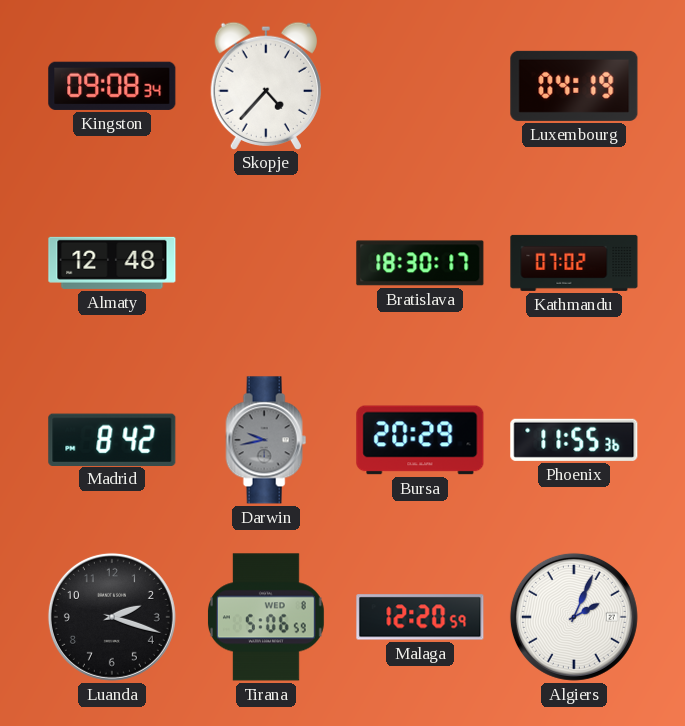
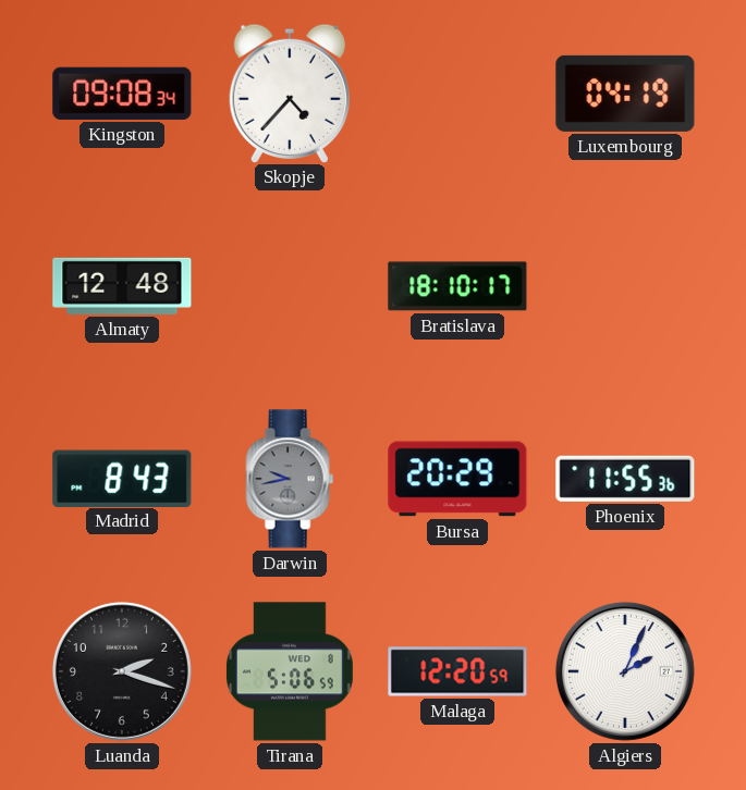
Bratislava: 18:30 -> 18:10
Kathmandu: 07:02 -> none
Madrid: 8:42 -> 8:43
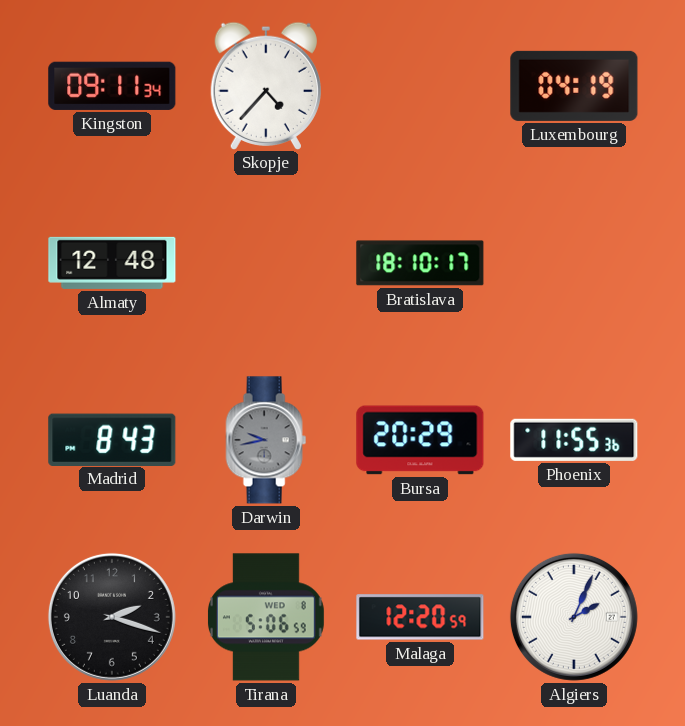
Kingston: 09:08 -> 09:11
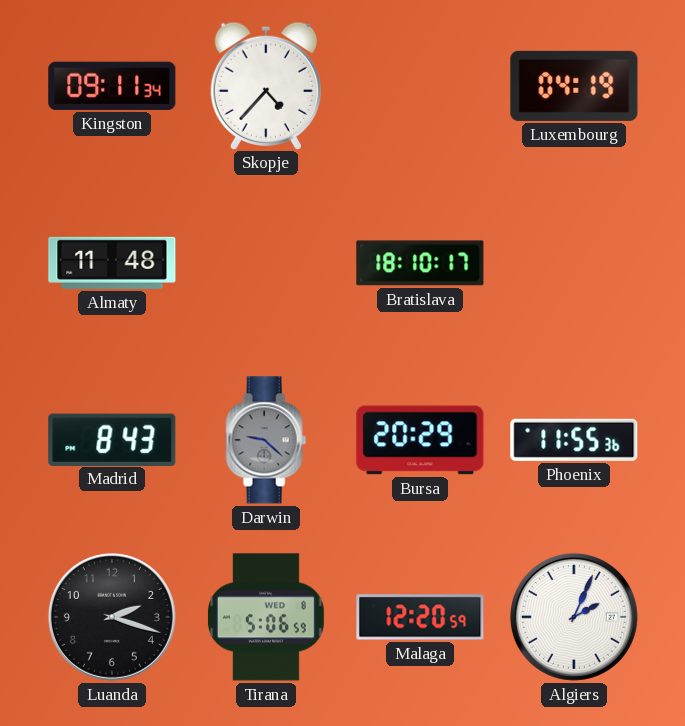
Almaty: 12:48 -> 11:48
Darwin: 9:43 -> 9:22
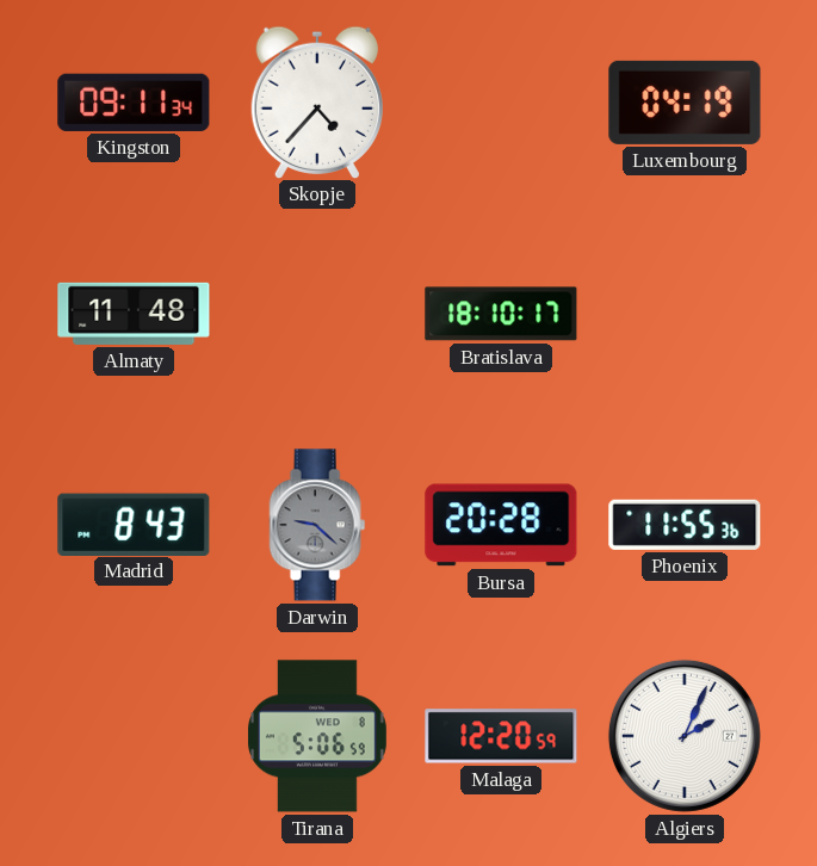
Bursa: 20:29 -> 20:28
Luanda: 2:18 -> none
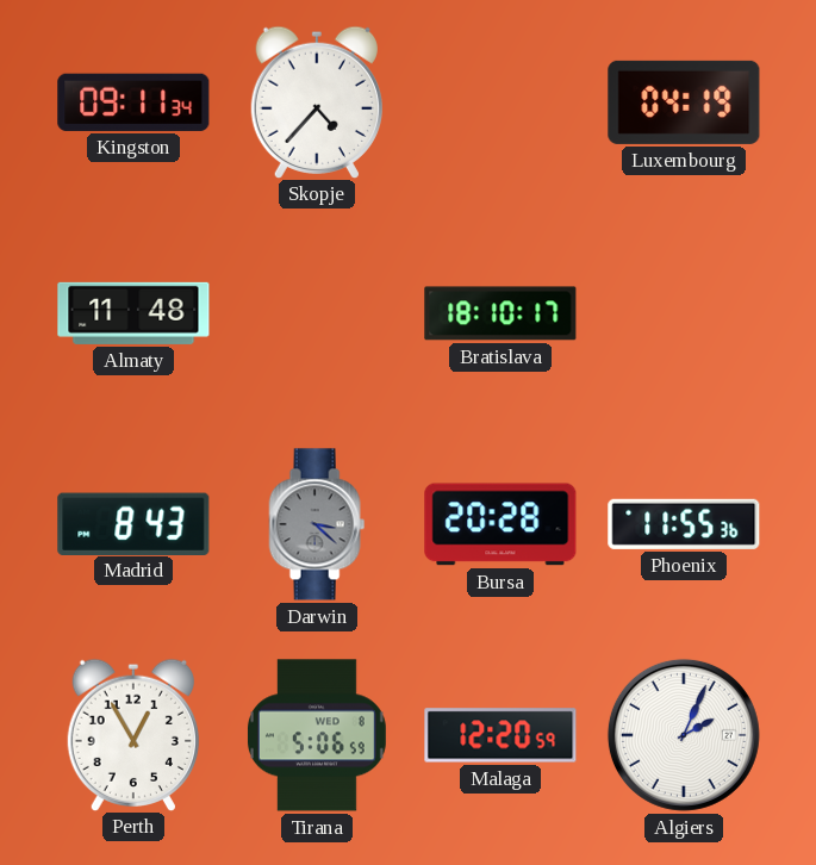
Darwin: 9:22 -> 3:22
Perth: none -> 12:55
